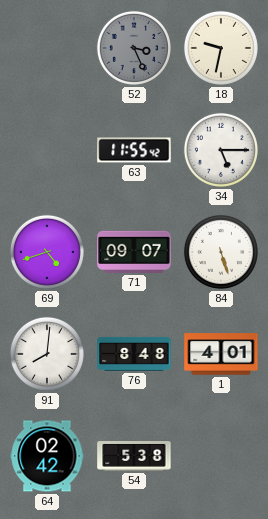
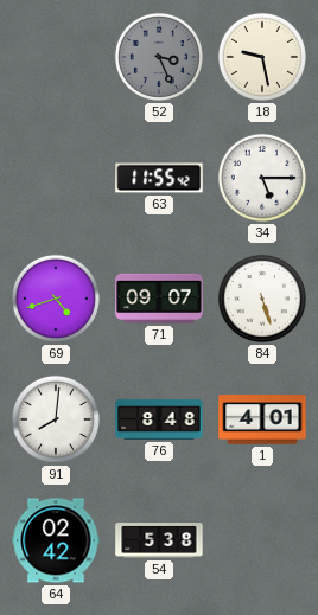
18: 9:32 -> 9:28
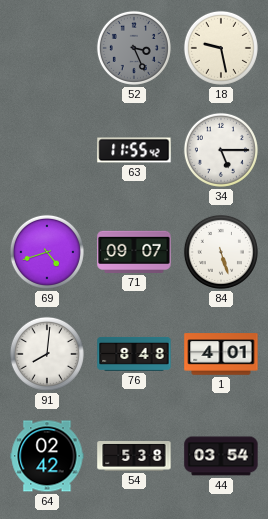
44: none -> 03:54
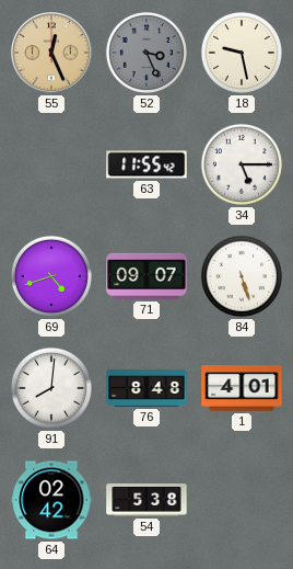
55: none -> 12:26
44: 03:54 -> none
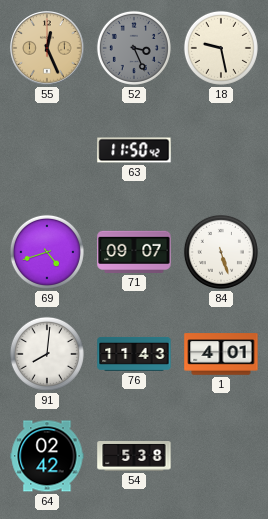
63: 11:55 -> 11:50
34: 5:15 -> none
76: 8:48 -> 11:43
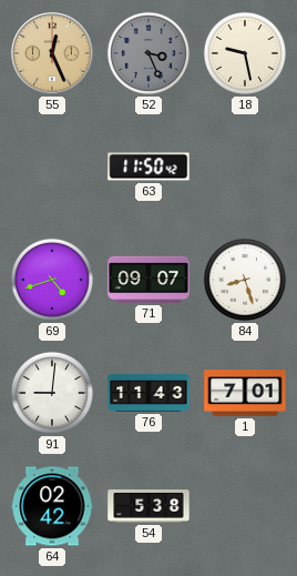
84: 5:27 -> 8:27
91: 8:01 -> 9:01
1: 4:01 -> 7:01
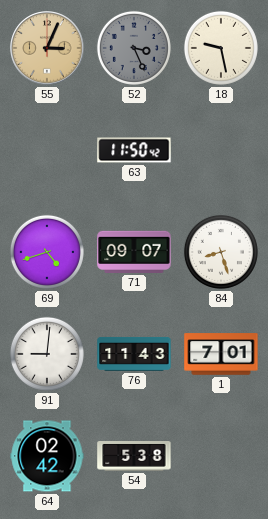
55: 12:26 -> 3:04
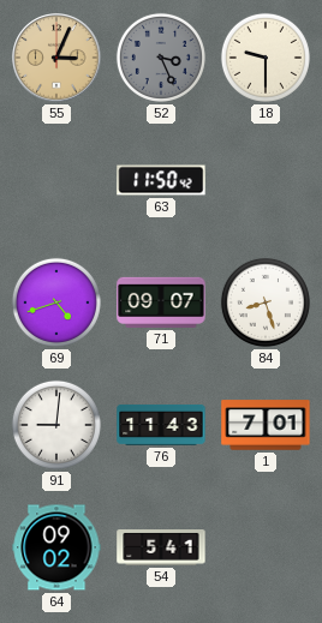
18: 9:28 -> 9:30
64: 02:42 -> 09:02
54: 5:38 -> 5:41
